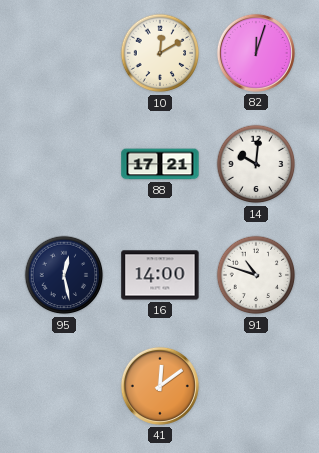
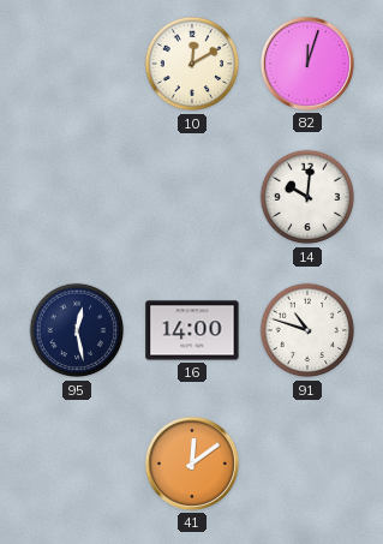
88: 17:21 -> none
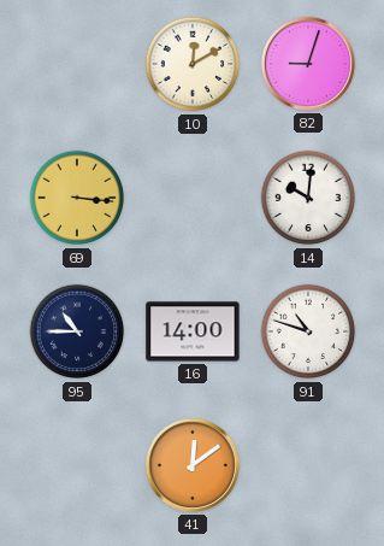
82: 12:03 -> 9:03
69: none -> 3:16
95: 12:28 -> 10:45
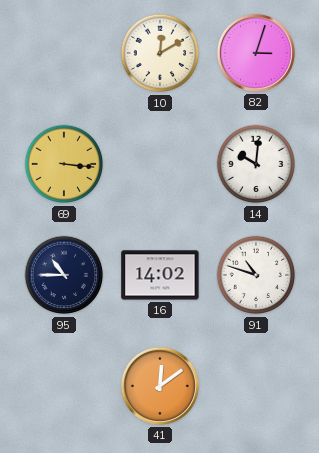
82: 9:03 -> 3:03
16: 14:00 -> 14:02
